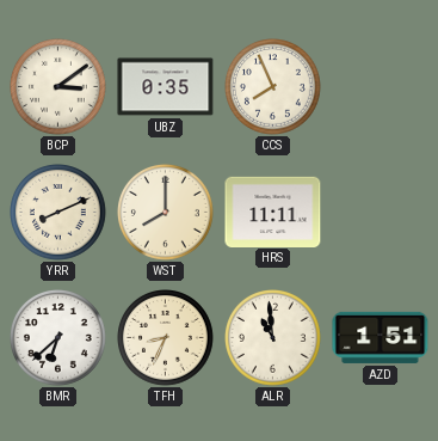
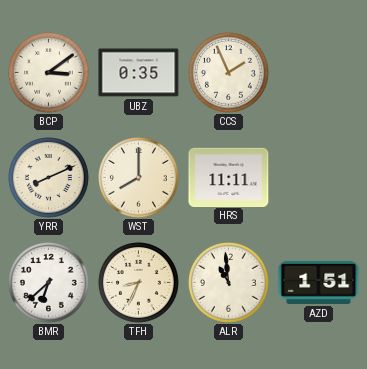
CCS: 7:56 -> 1:56
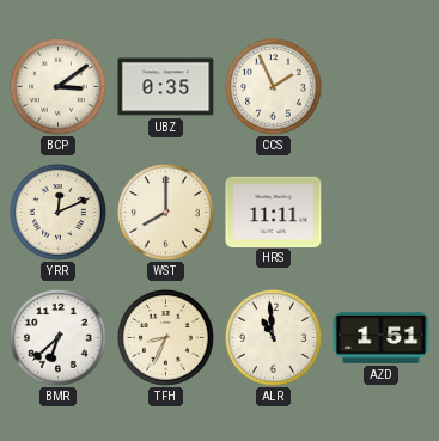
YRR: 8:11 -> 12:11
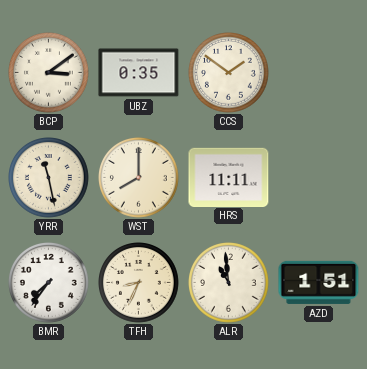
CCS: 1:56 -> 1:51
YRR: 12:11 -> 11:28
BMR: 6:38 -> 7:36
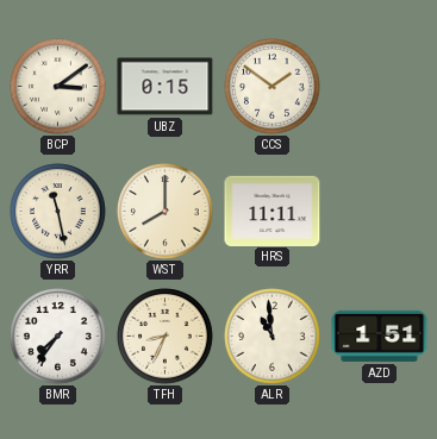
UBZ: 0:35 -> 0:15
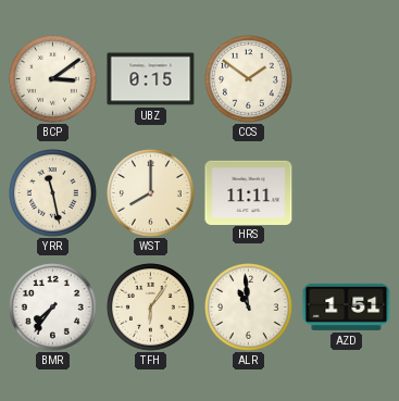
TFH: 8:34 -> 6:06
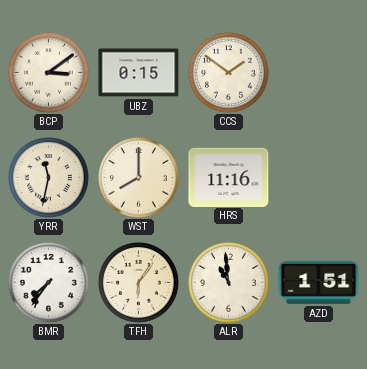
YRR: 11:28 -> 11:32
HRS: 11:11 -> 11:16
